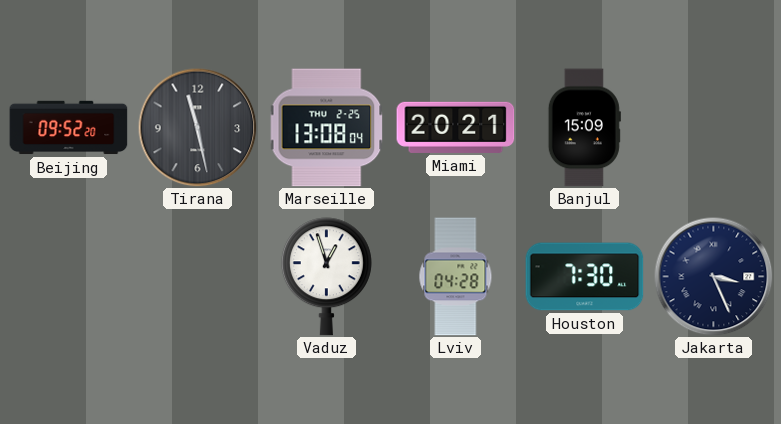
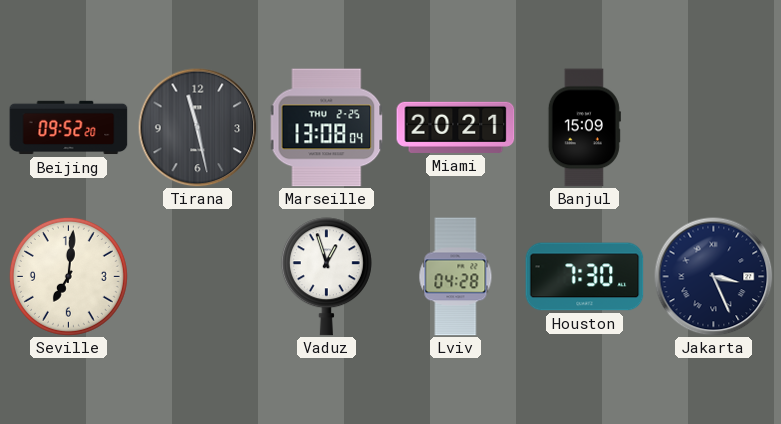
Seville: none -> 7:01
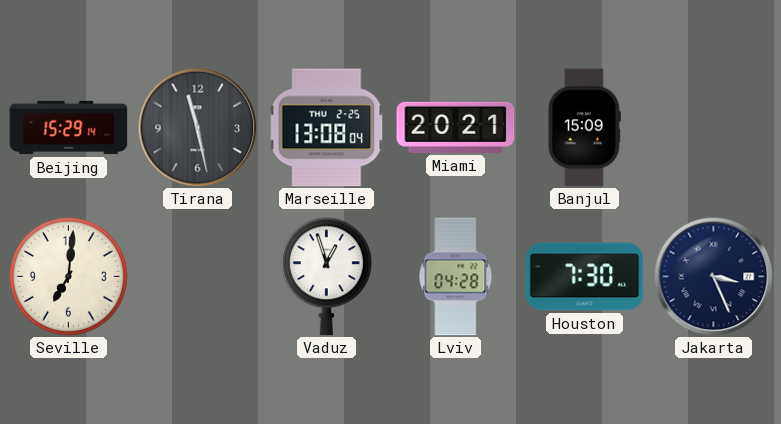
Beijing: 09:52 -> 15:29
